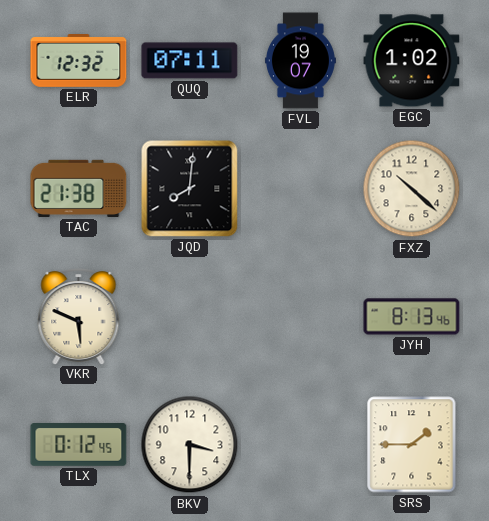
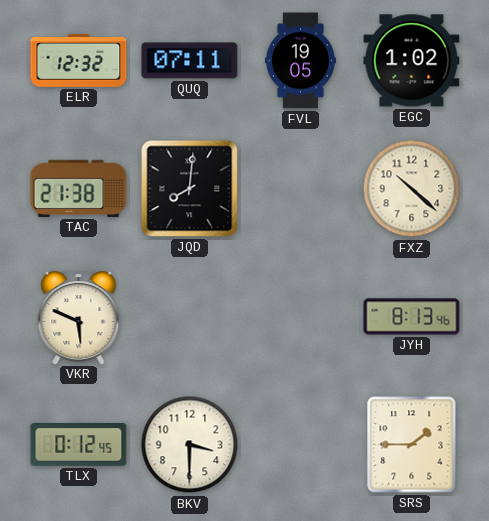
FVL: 19:07 -> 19:05
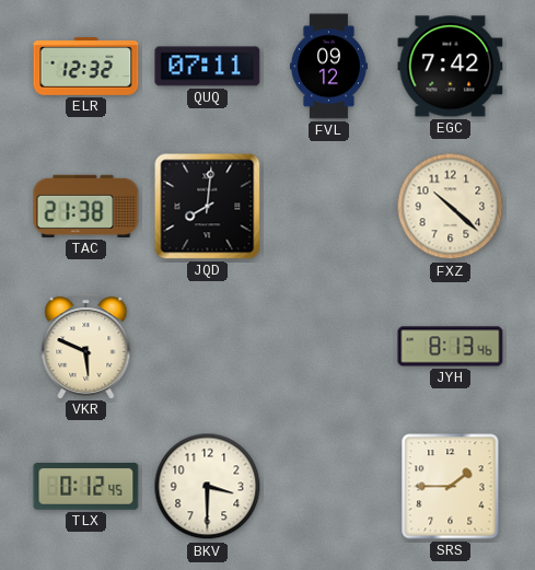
FVL: 19:05 -> 09:12
EGC: 1:02 -> 7:42
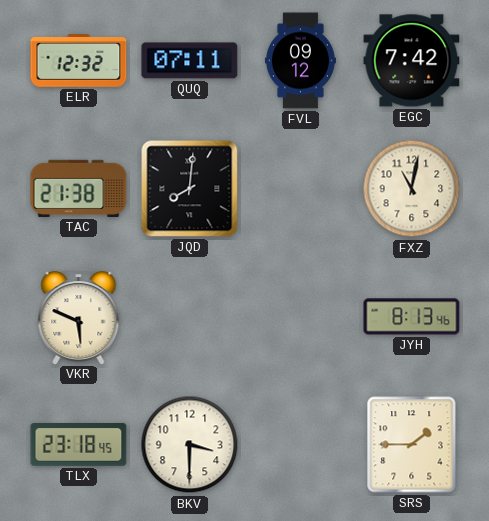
FXZ: 10:22 -> 11:02
TLX: 0:12 -> 23:18
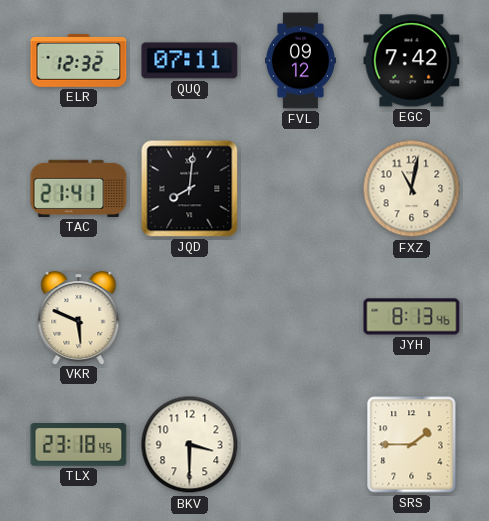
TAC: 21:38 -> 21:41
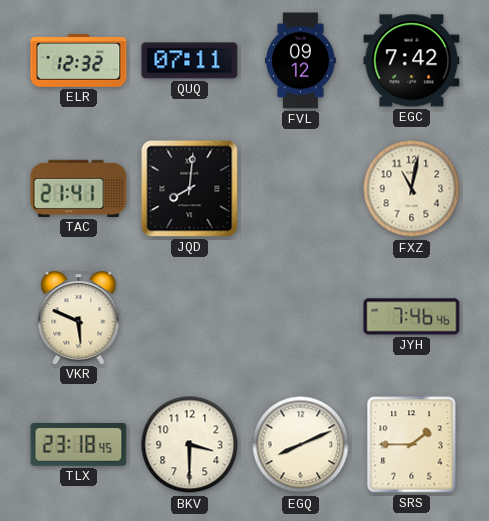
JYH: 8:13 -> 7:46
EGQ: none -> 8:11
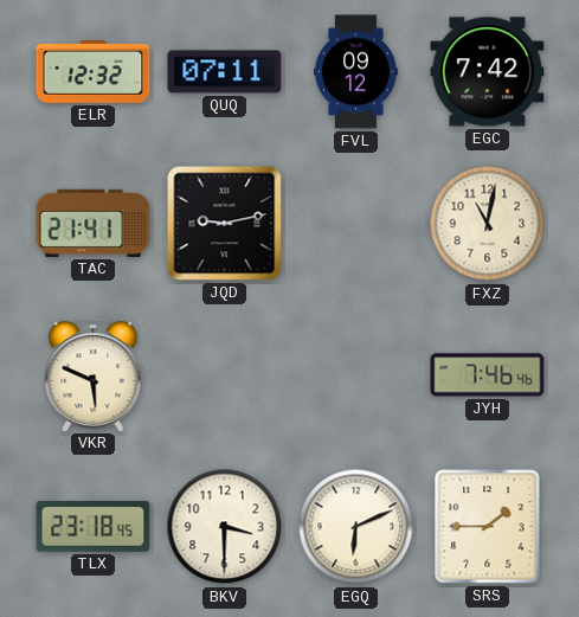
JQD: 8:01 -> 9:13
EGQ: 8:11 -> 6:11
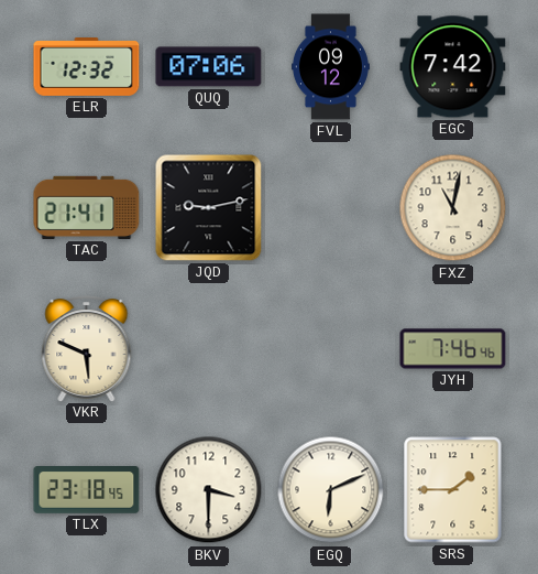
QUQ: 07:11 -> 07:06
